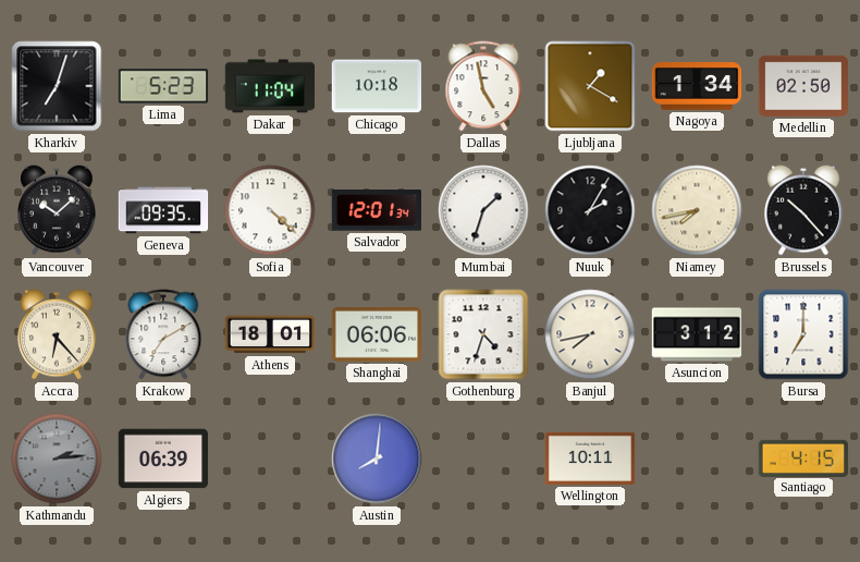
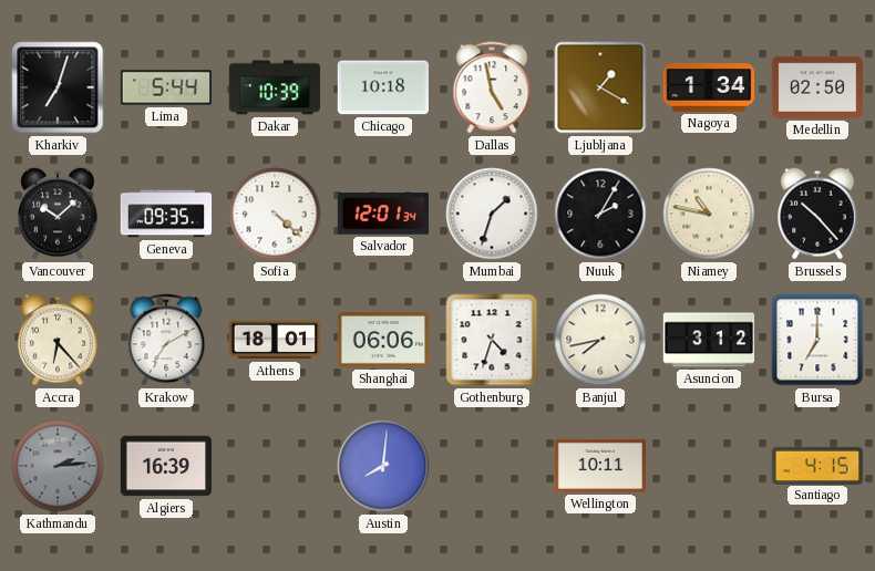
Lima: 5:23 -> 5:44
Dakar: 11:04 -> 10:39
Niamey: 7:43 -> 10:47
Algiers: 06:39 -> 16:39
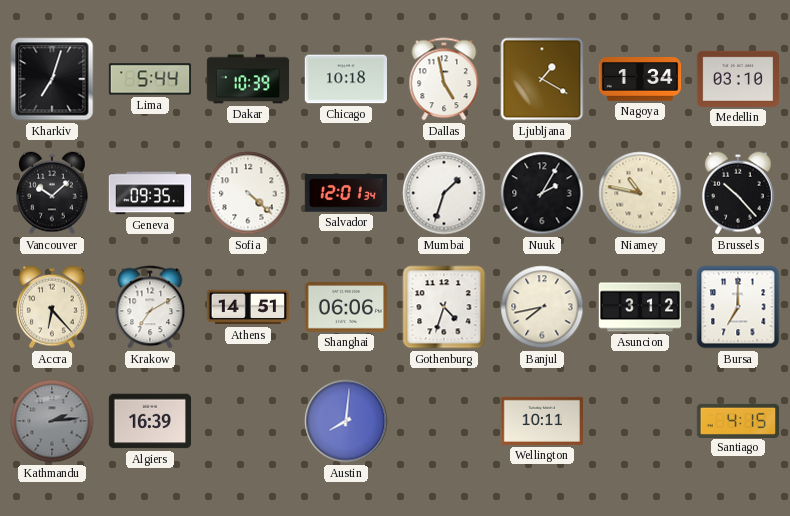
Medellin: 02:50 -> 03:10
Athens: 18:01 -> 14:51
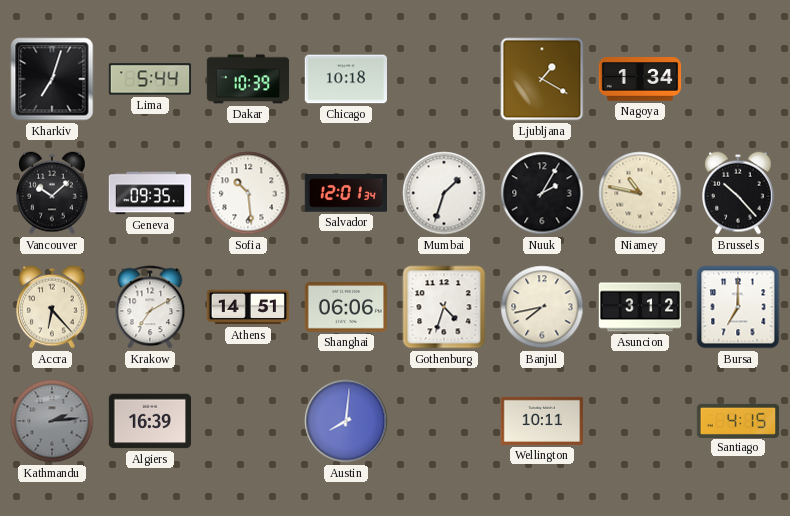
Dallas: 4:58 -> none
Medellin: 03:10 -> none
Sofia: 4:22 -> 10:29
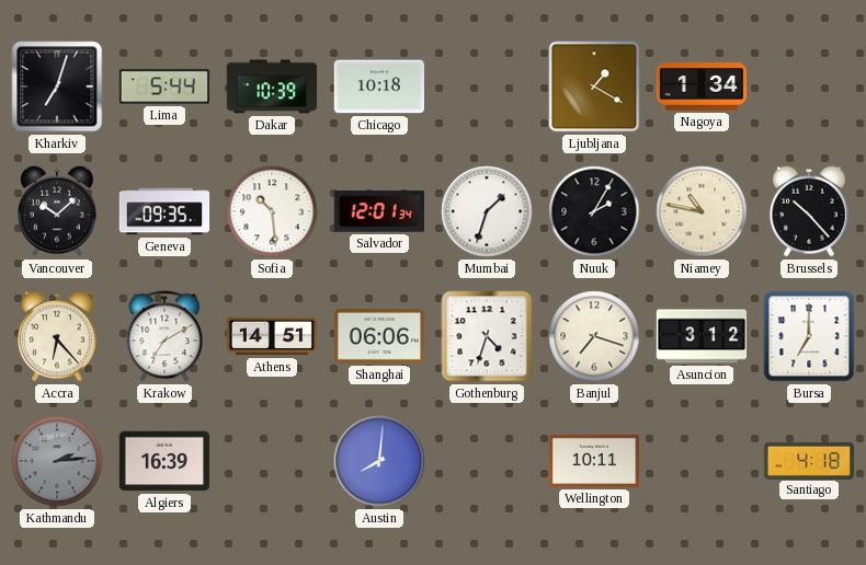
Banjul: 7:43 -> 7:18
Santiago: 4:15 -> 4:18
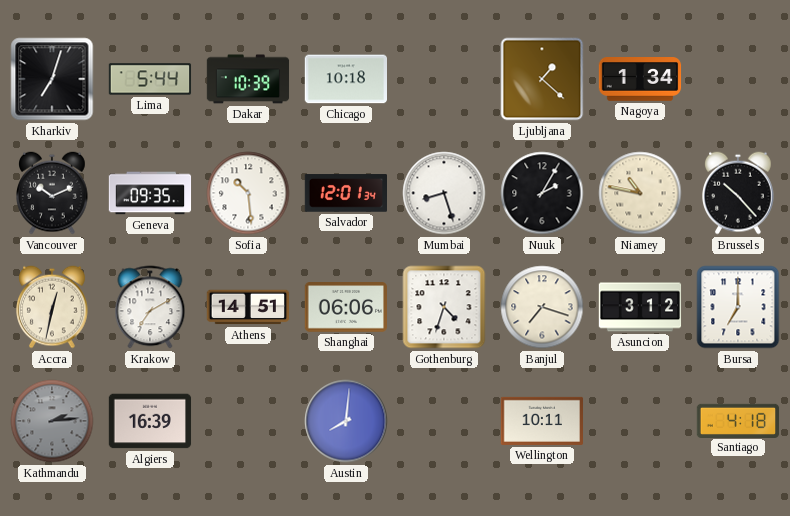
Ljubljana: 1:20 -> 1:22
Vancouver: 10:08 -> 10:11
Mumbai: 1:33 -> 8:27
Accra: 6:23 -> 12:32
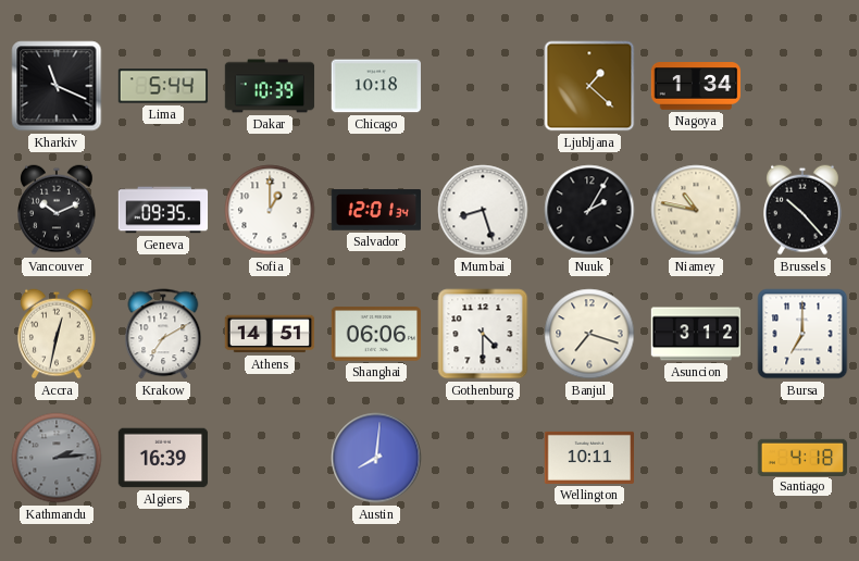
Kharkiv: 7:03 -> 11:19
Sofia: 10:29 -> 1:00
Gothenburg: 4:33 -> 4:30
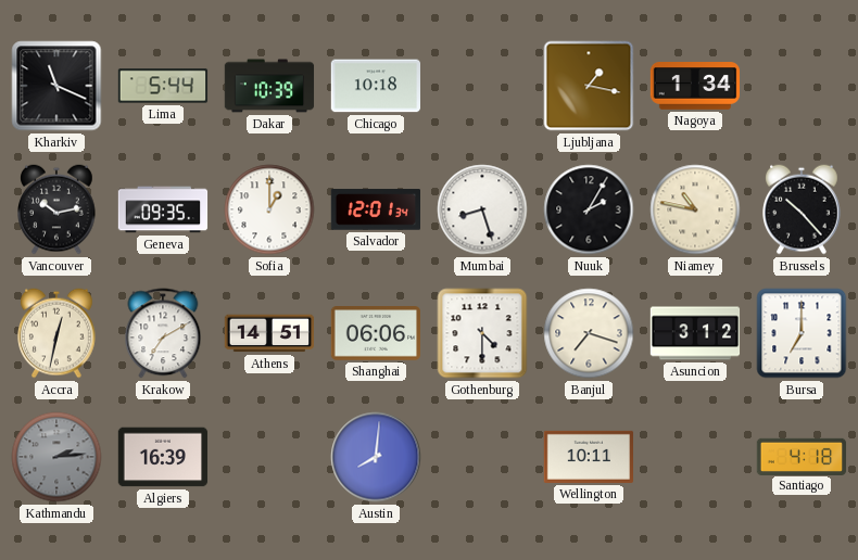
Ljubljana: 1:22 -> 1:17
Vancouver: 10:11 -> 10:13
